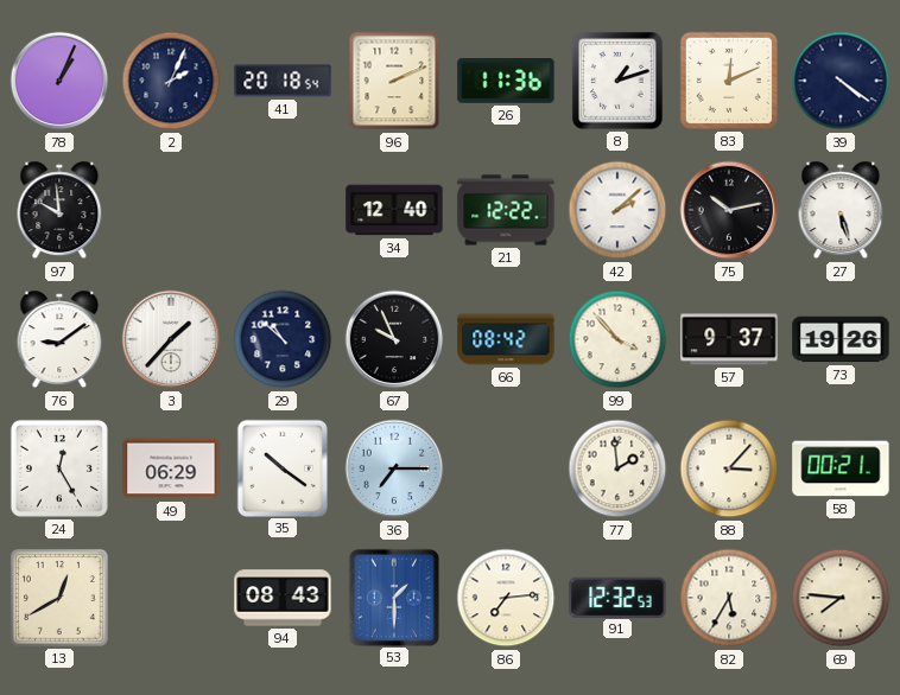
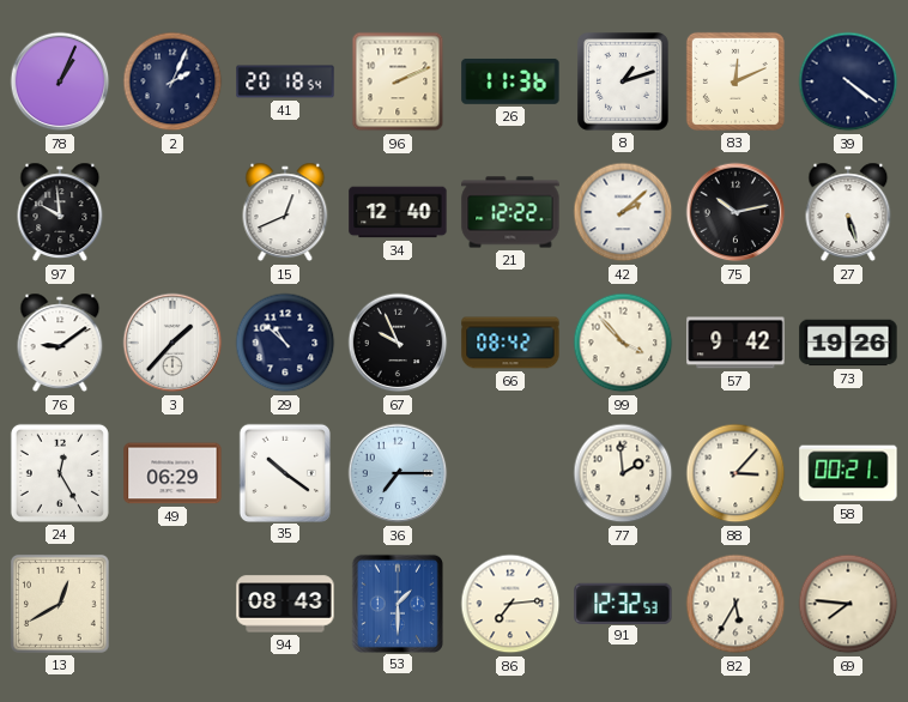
15: none -> 12:41
57: 9:37 -> 9:42
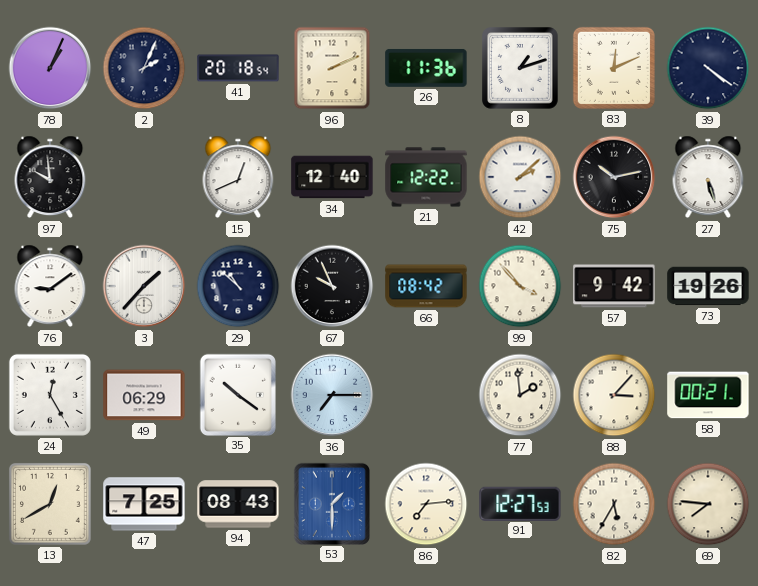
47: none -> 7:25
91: 12:32 -> 12:27
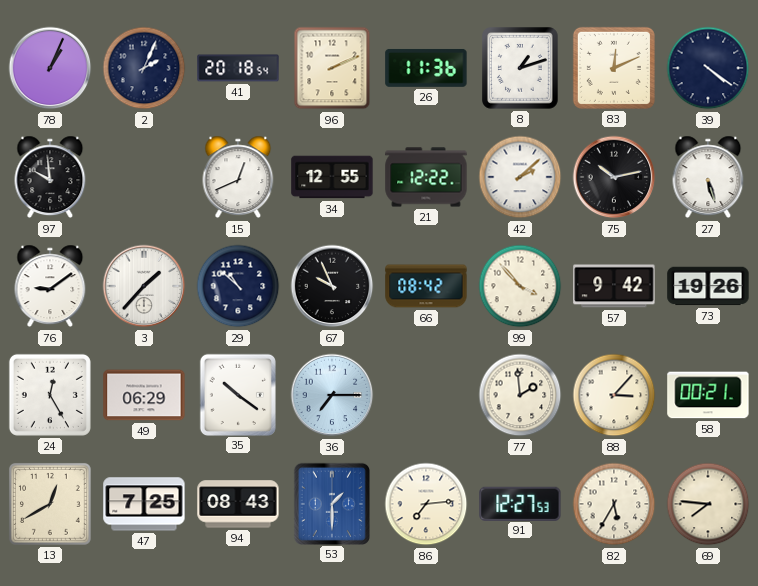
34: 12:40 -> 12:55
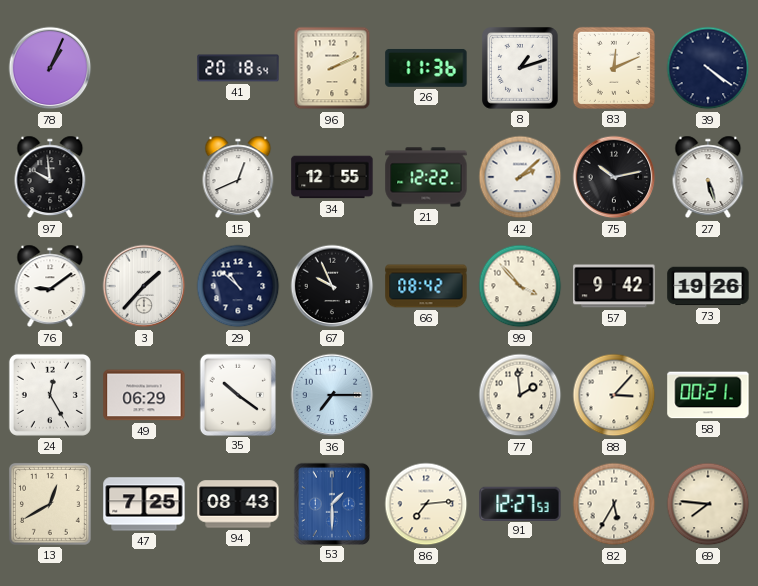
2: 2:04 -> none
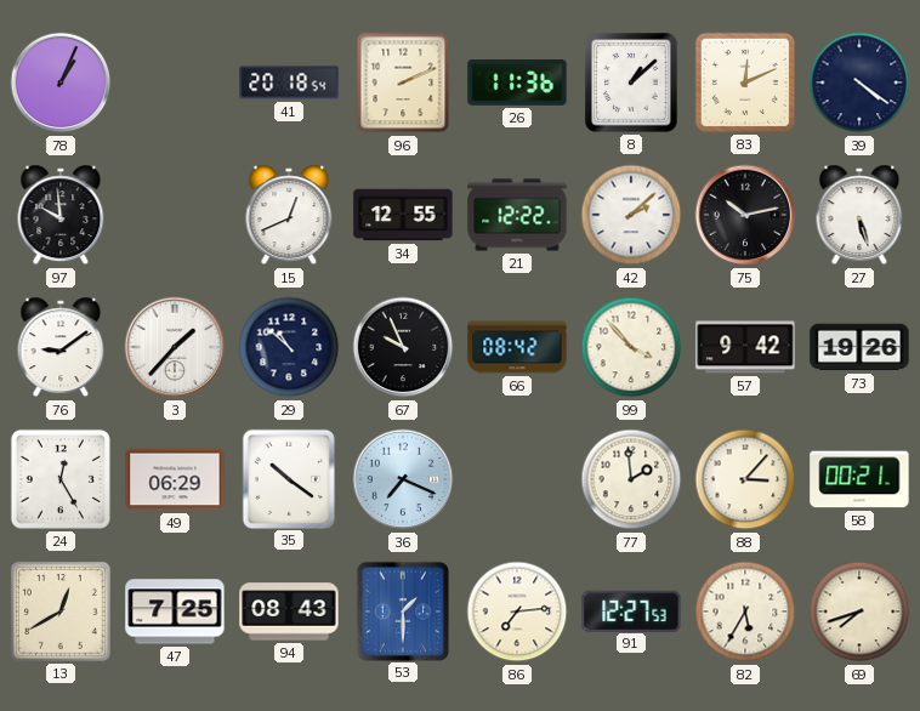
8: 1:12 -> 1:08
36: 7:15 -> 7:19
69: 7:46 -> 7:42
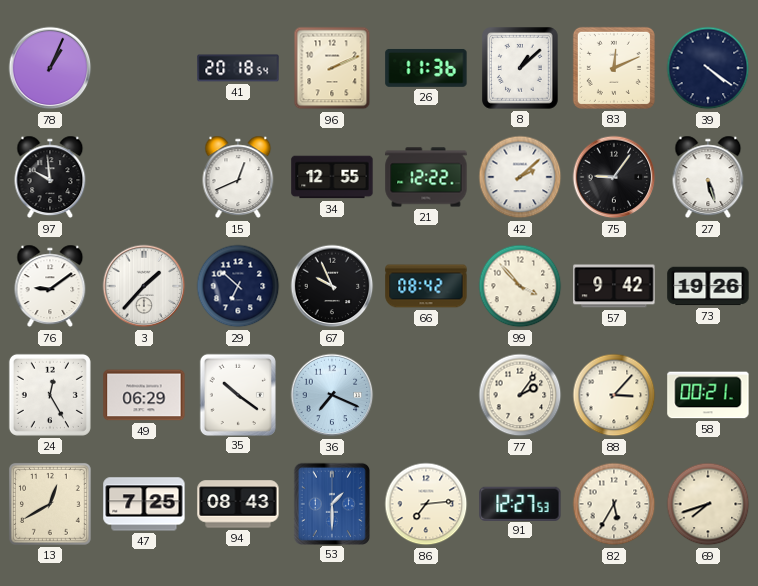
75: 10:13 -> 9:06
29: 10:52 -> 6:52
77: 1:59 -> 2:06
